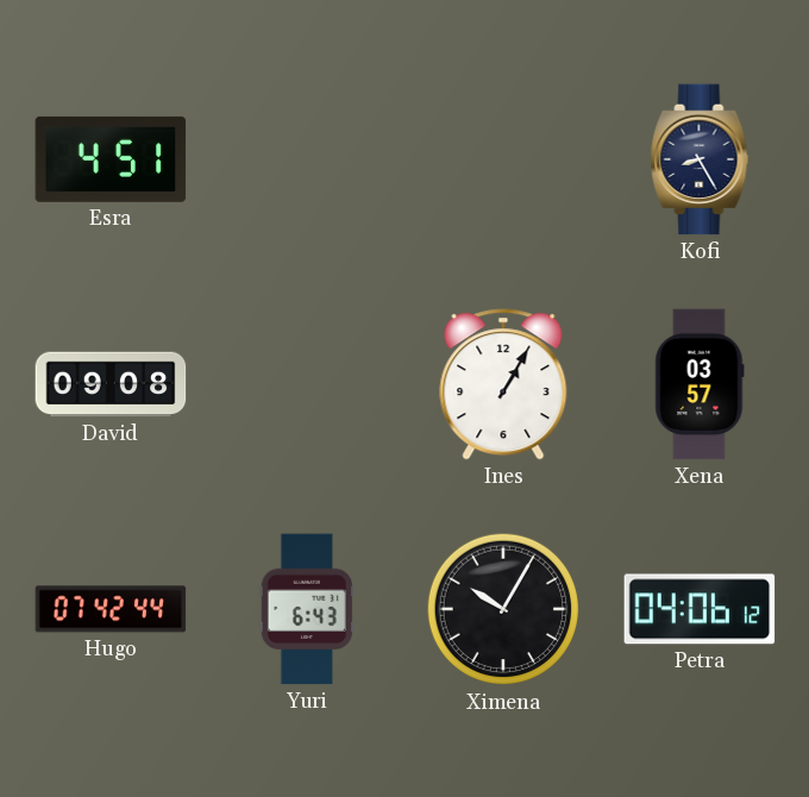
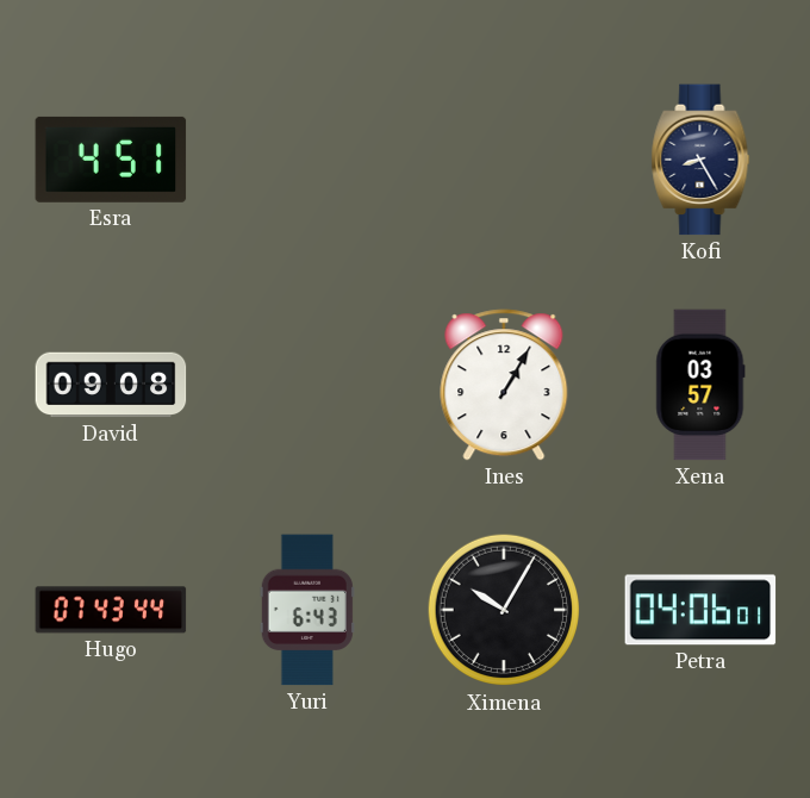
Hugo: 07:42 -> 07:43
Petra: 04:06:12 -> 04:06:01
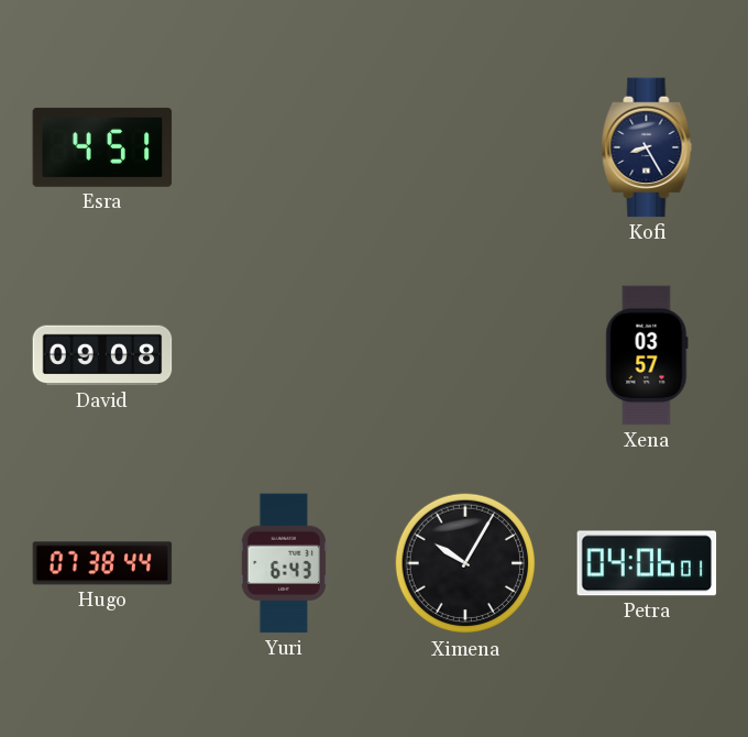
Ines: 1:05 -> none
Hugo: 07:43 -> 07:38
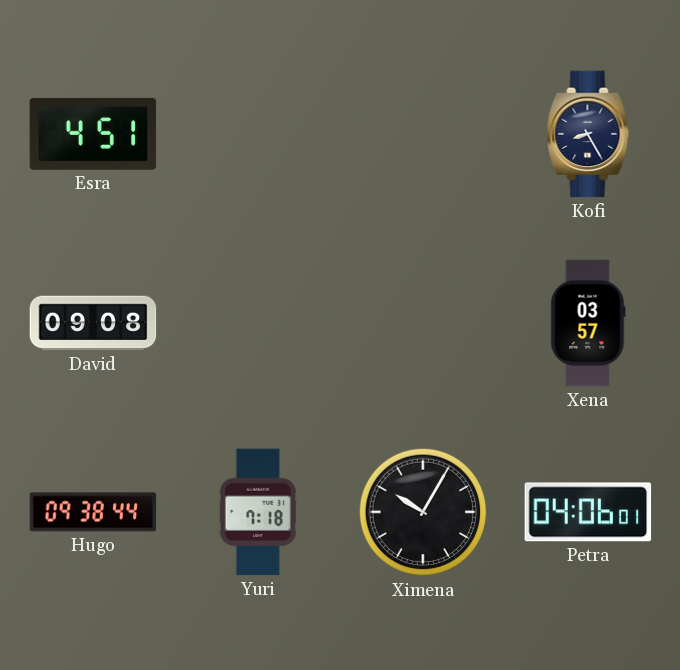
Hugo: 07:38 -> 09:38
Yuri: 6:43 -> 7:18
